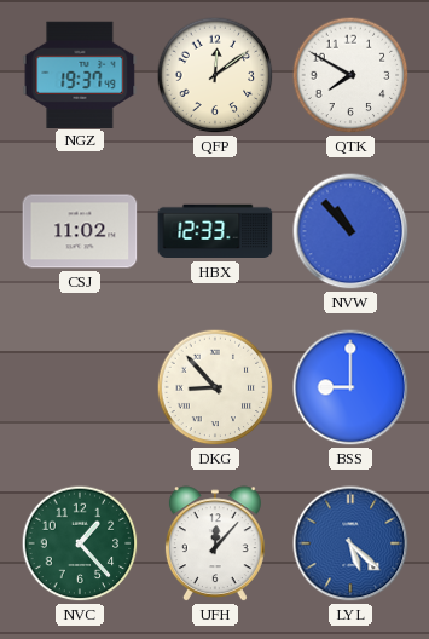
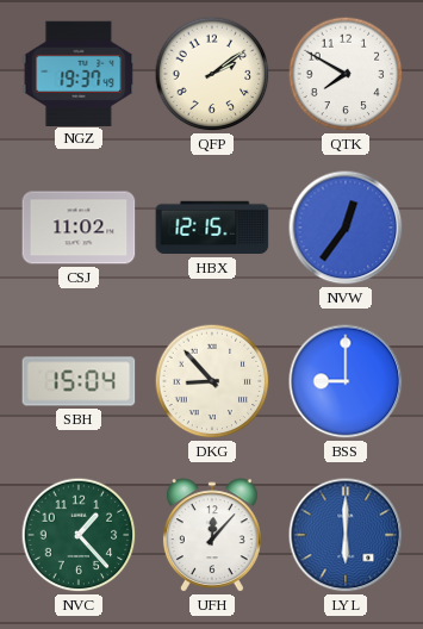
QFP: 12:09 -> 2:09
HBX: 12:33 -> 12:15
NVW: 10:53 -> 12:36
SBH: none -> 15:04
LYL: 5:22 -> 6:00
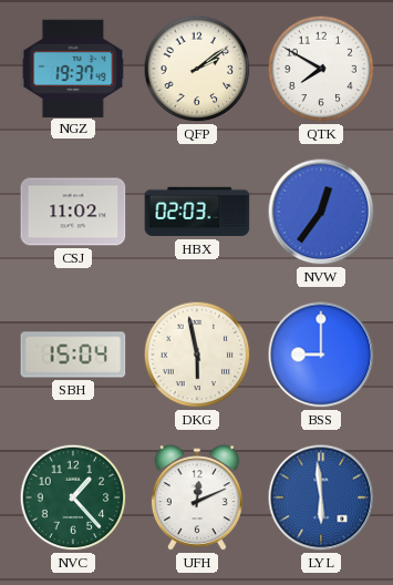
HBX: 12:15 -> 02:03
DKG: 8:53 -> 5:58
UFH: 12:07 -> 12:11
LYL: 6:00 -> 5:59
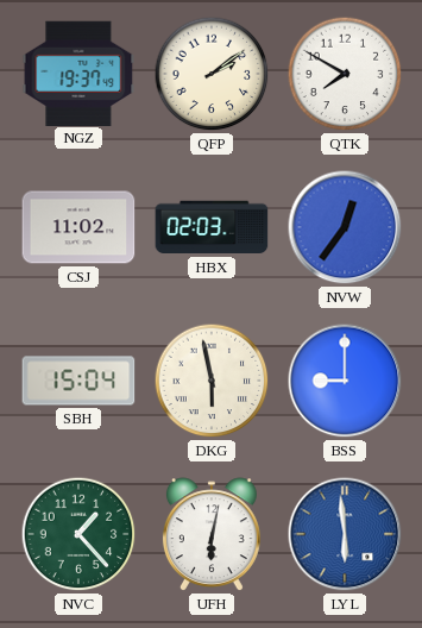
UFH: 12:11 -> 6:02
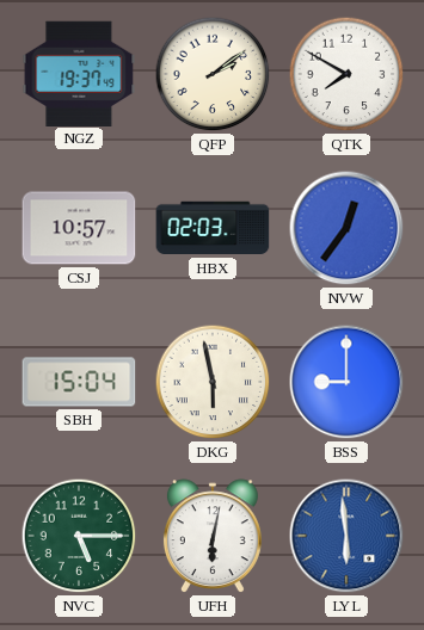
CSJ: 11:02 -> 10:57
NVC: 1:23 -> 5:15
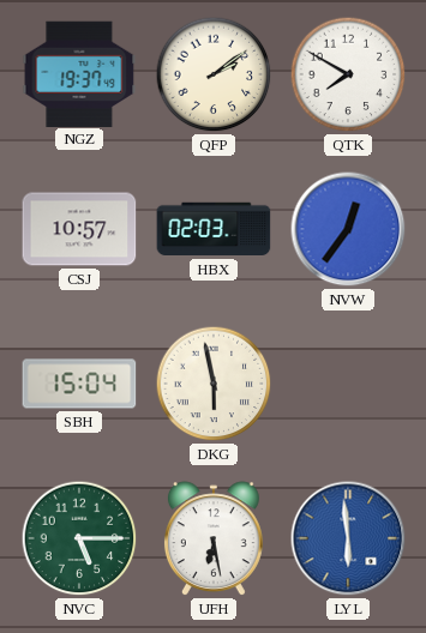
BSS: 9:00 -> none
UFH: 6:02 -> 6:28
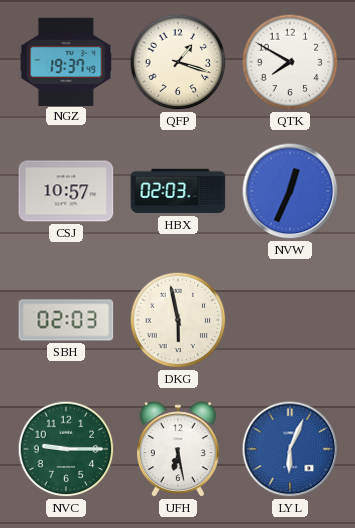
QFP: 2:09 -> 1:18
NVW: 12:36 -> 12:34
SBH: 15:04 -> 02:03
NVC: 5:15 -> 9:15
LYL: 5:59 -> 6:04
